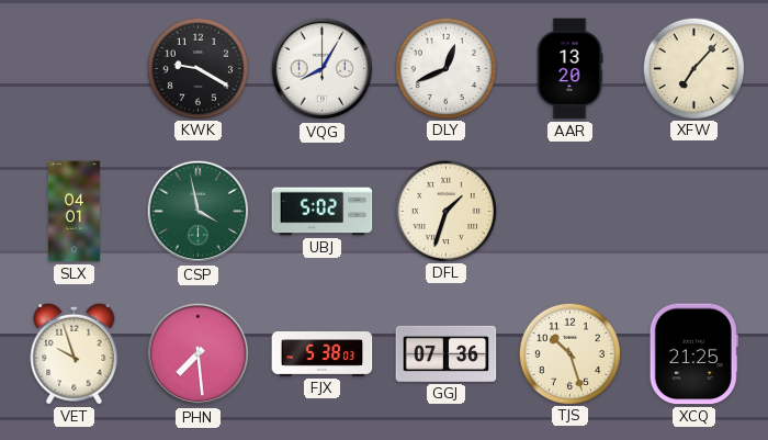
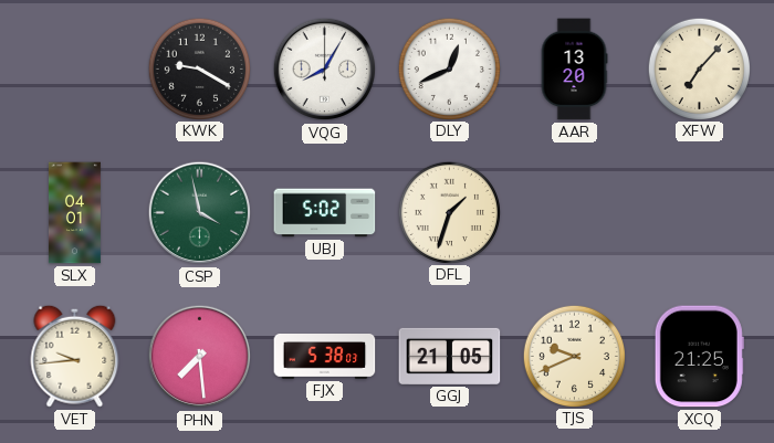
VET: 9:57 -> 9:44
GGJ: 07:36 -> 21:05
TJS: 10:27 -> 9:41
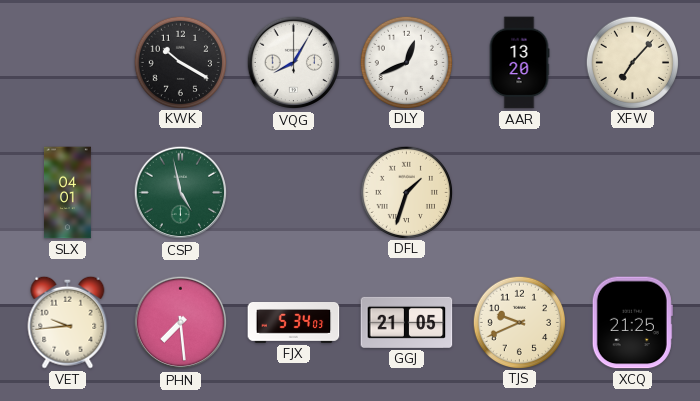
KWK: 9:20 -> 10:20
CSP: 3:58 -> 4:58
UBJ: 5:02 -> none
FJX: 5:38 -> 5:34
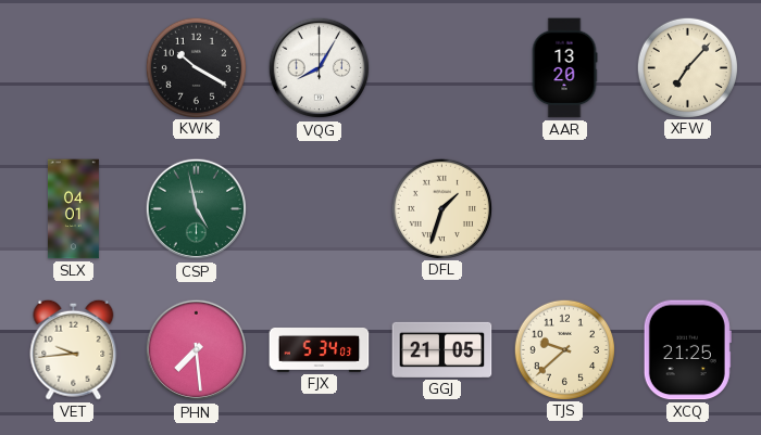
DLY: 12:41 -> none
TJS: 9:41 -> 9:38
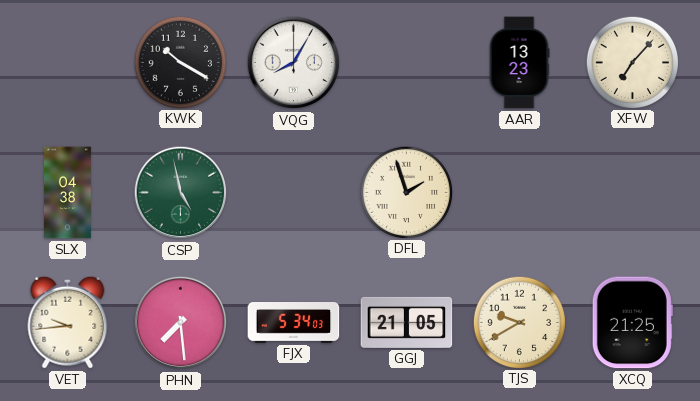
AAR: 13:20 -> 13:23
SLX: 04:01 -> 04:38
DFL: 1:33 -> 1:57
TJS: 9:38 -> 9:40
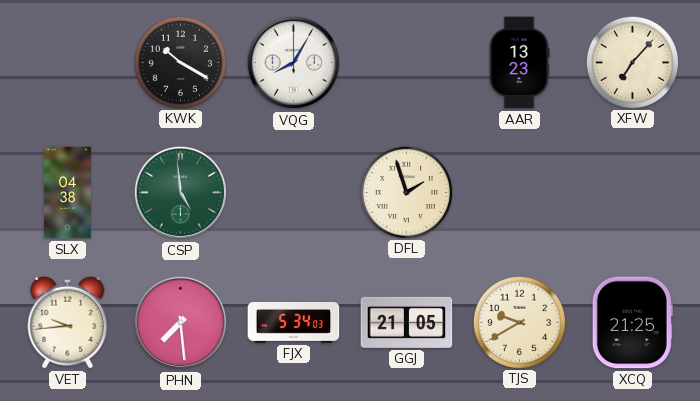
CSP: 4:58 -> 4:59
